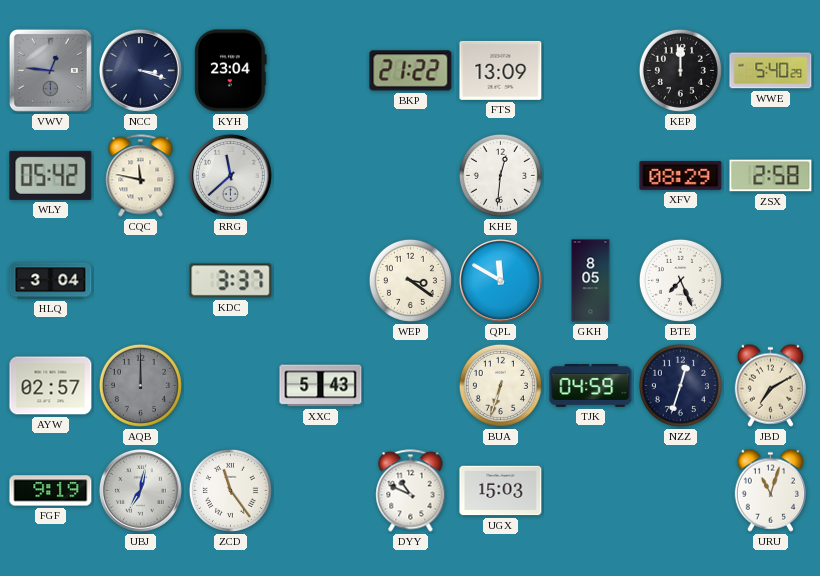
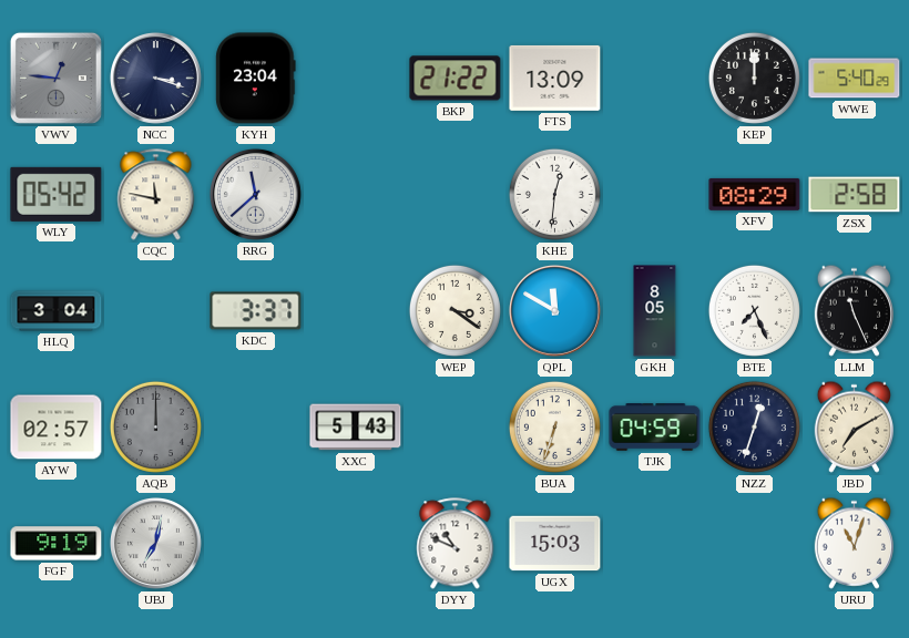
LLM: none -> 11:26
ZCD: 11:24 -> none
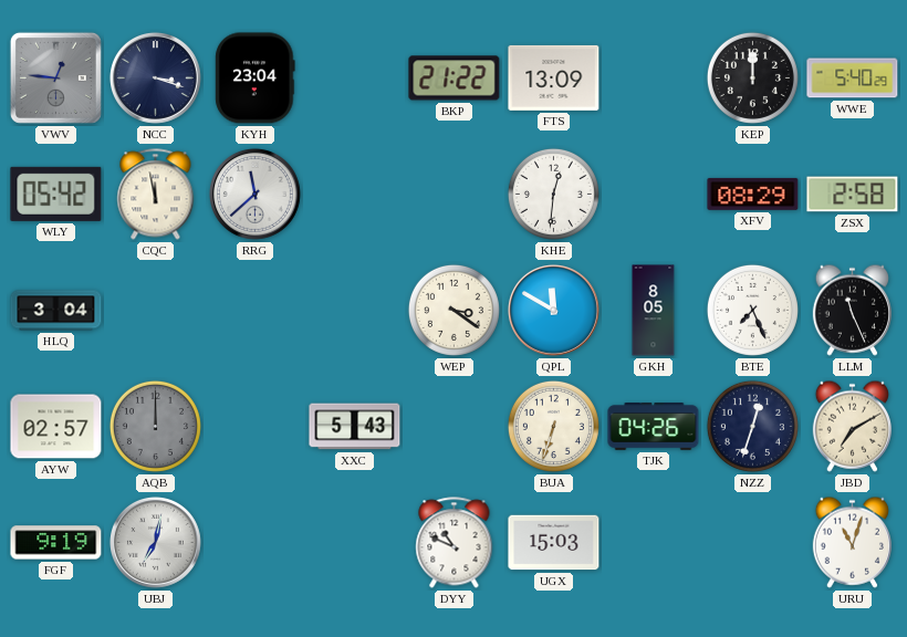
CQC: 11:47 -> 11:58
KDC: 3:37 -> none
TJK: 04:59 -> 04:26
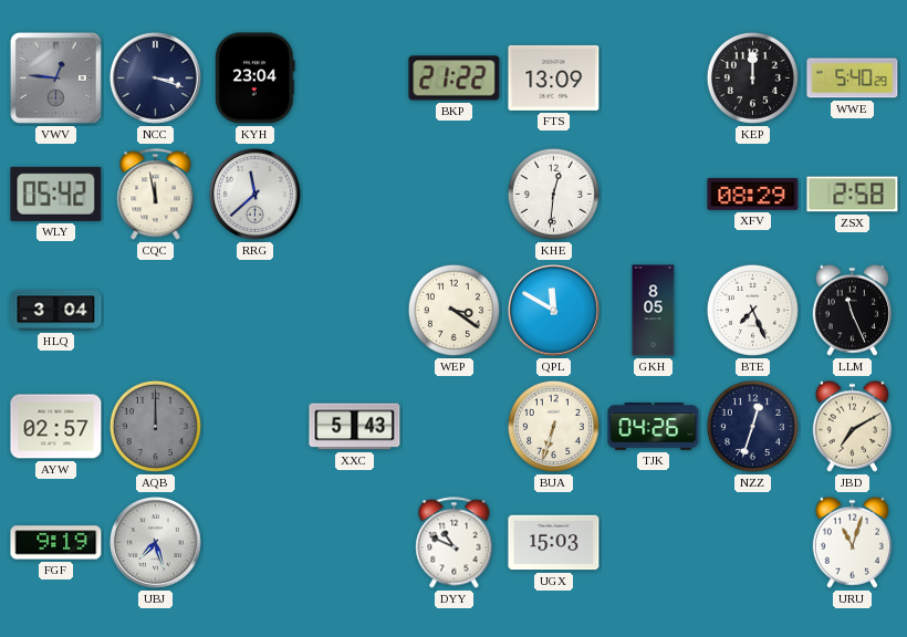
UBJ: 7:02 -> 7:27
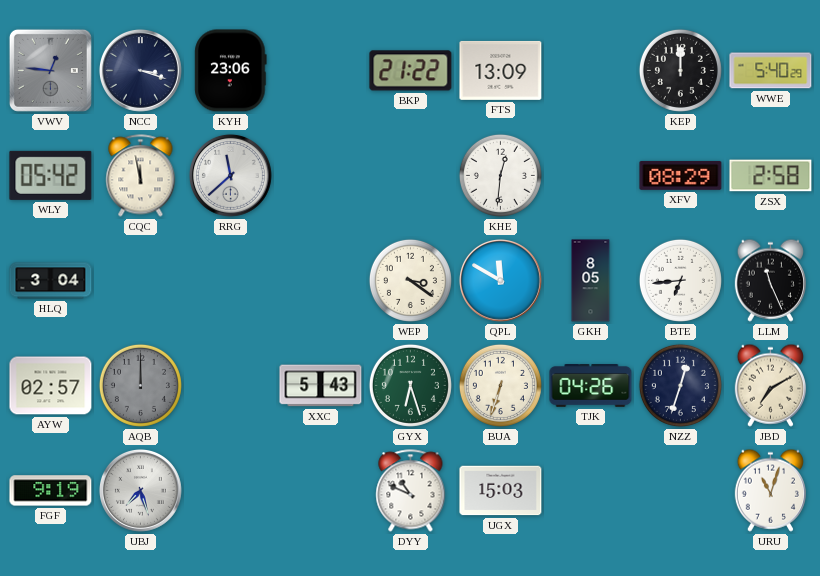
KYH: 23:04 -> 23:06
BTE: 7:26 -> 6:44
GYX: none -> 6:27
